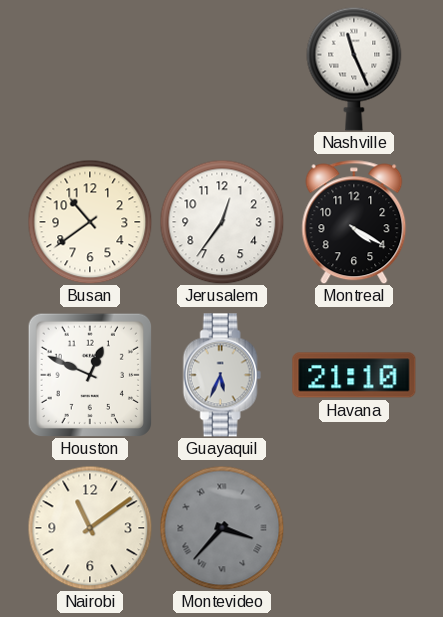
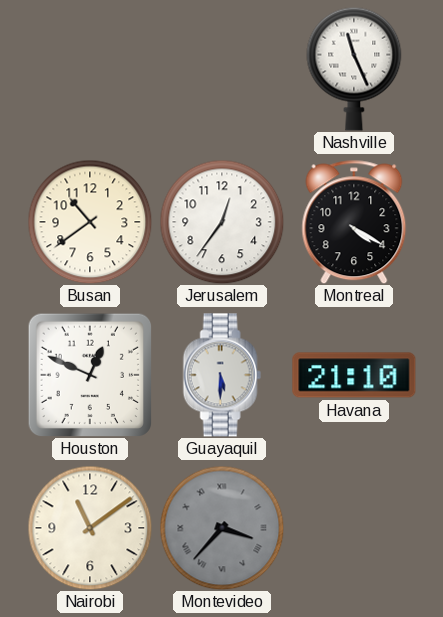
Guayaquil: 5:34 -> 5:30
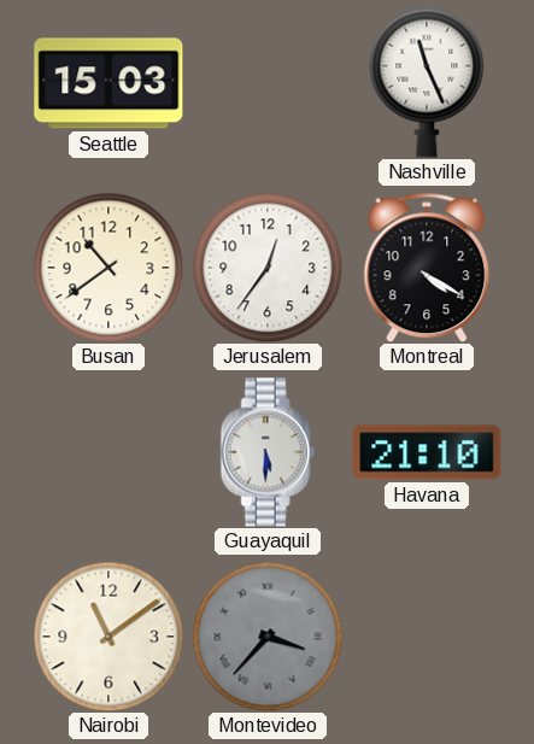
Seattle: none -> 15:03
Houston: 12:49 -> none
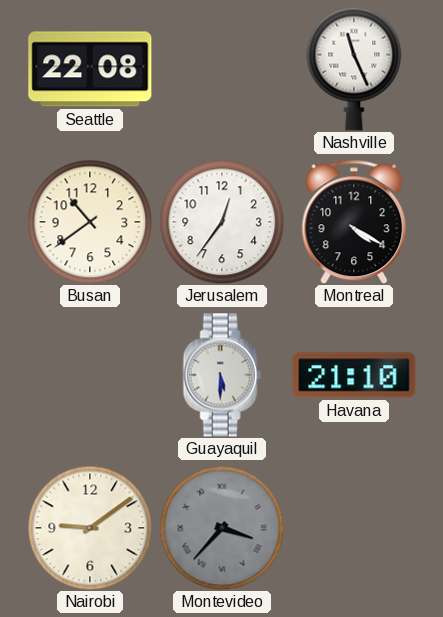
Seattle: 15:03 -> 22:08
Nairobi: 11:09 -> 9:09
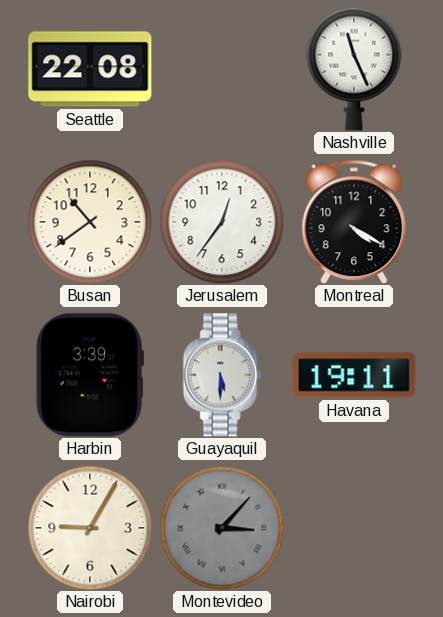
Harbin: none -> 3:39
Havana: 21:10 -> 19:11
Nairobi: 9:09 -> 9:05
Montevideo: 3:37 -> 3:07
